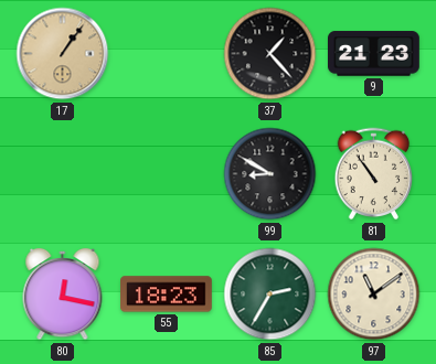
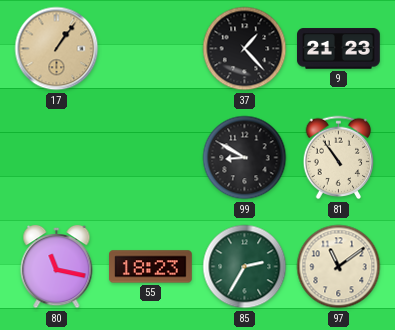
80: 12:17 -> 11:17
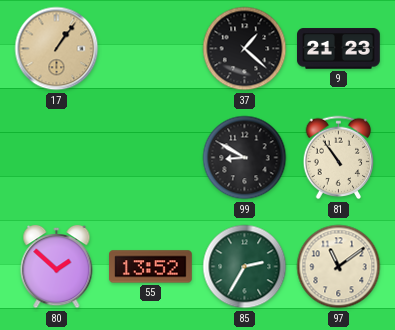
37: 1:23 -> 1:22
80: 11:17 -> 1:52
55: 18:23 -> 13:52
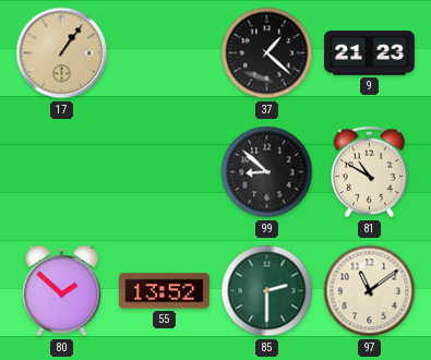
99: 8:50 -> 8:52
81: 10:54 -> 10:50
85: 2:35 -> 2:30
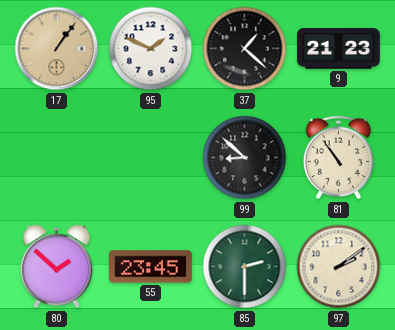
95: none -> 1:49
81: 10:50 -> 10:54
55: 13:52 -> 23:45
97: 11:09 -> 2:09
